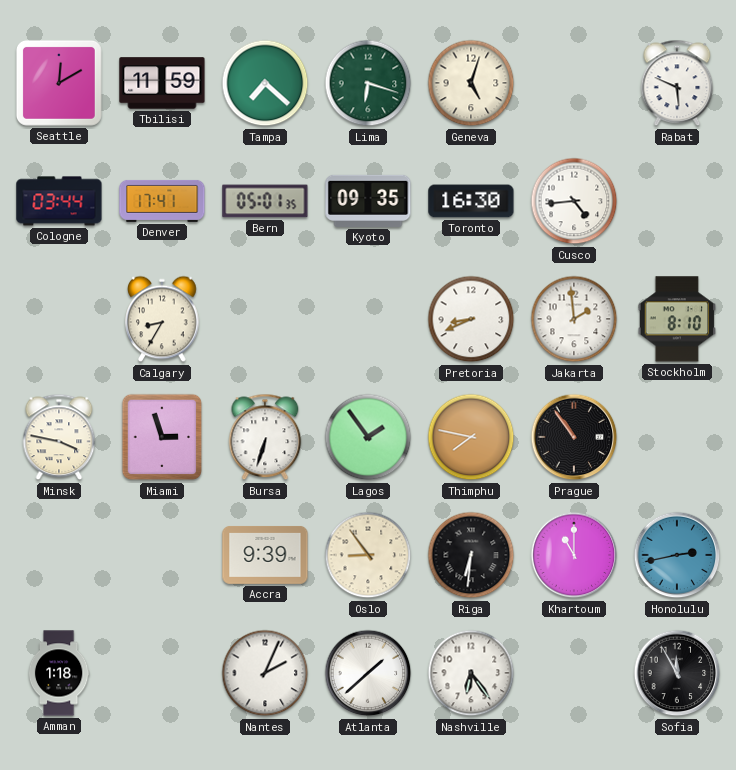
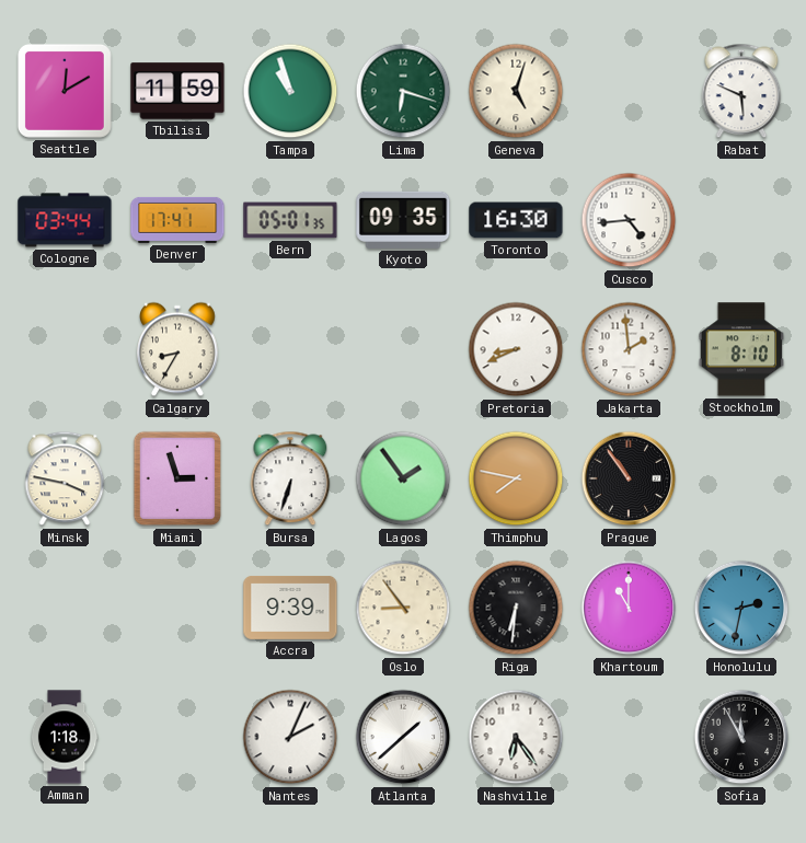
Tampa: 7:22 -> 10:57
Honolulu: 2:43 -> 2:32
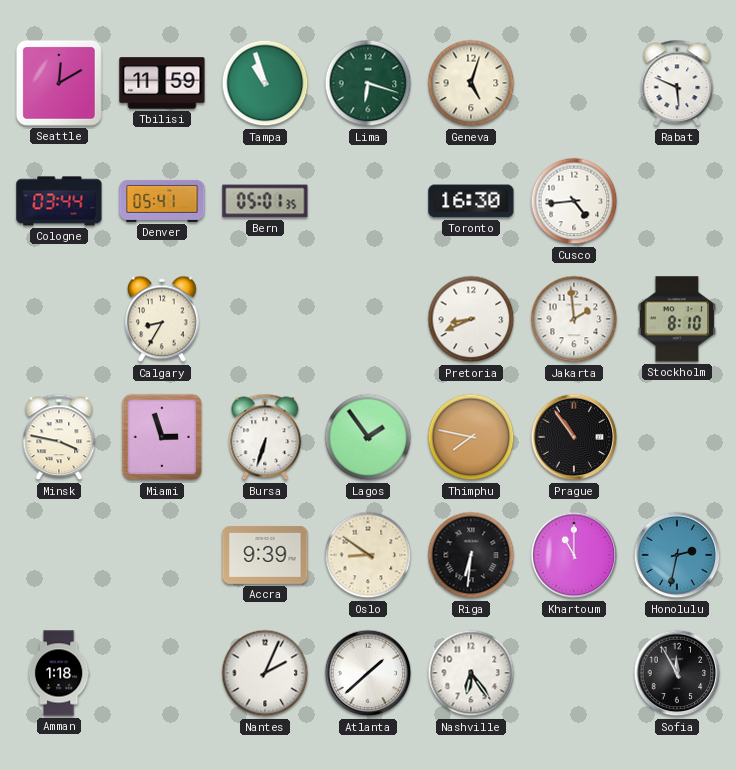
Denver: 17:41 -> 05:41
Kyoto: 09:35 -> none
Oslo: 8:54 -> 8:51
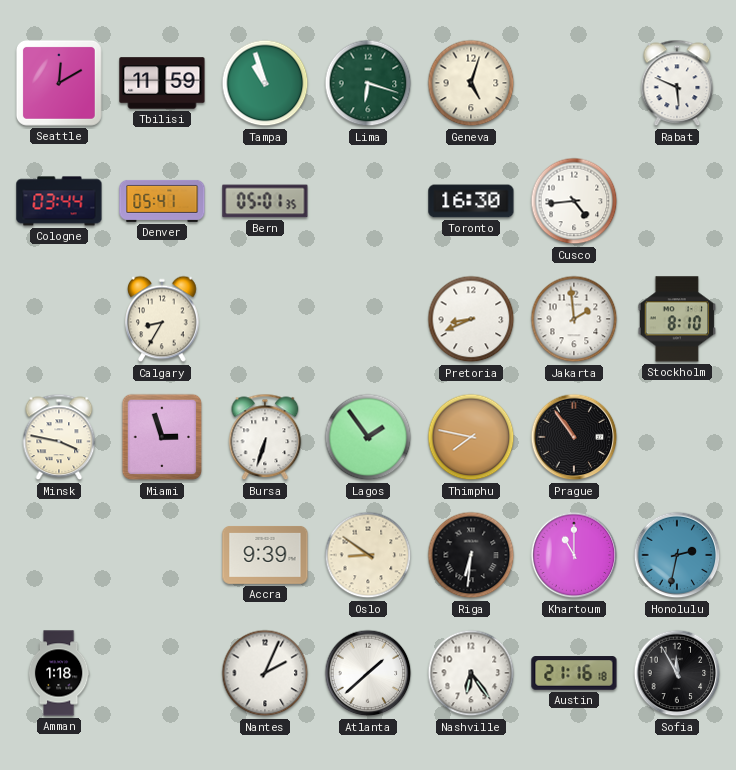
Austin: none -> 21:16
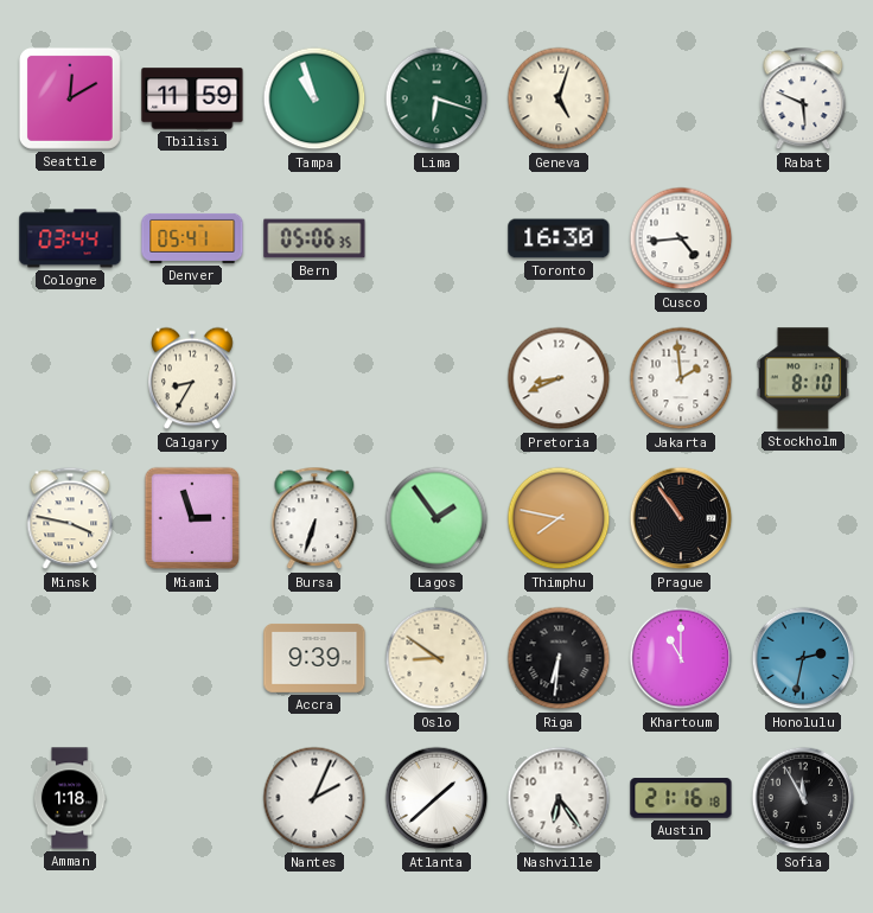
Bern: 05:01 -> 05:06
